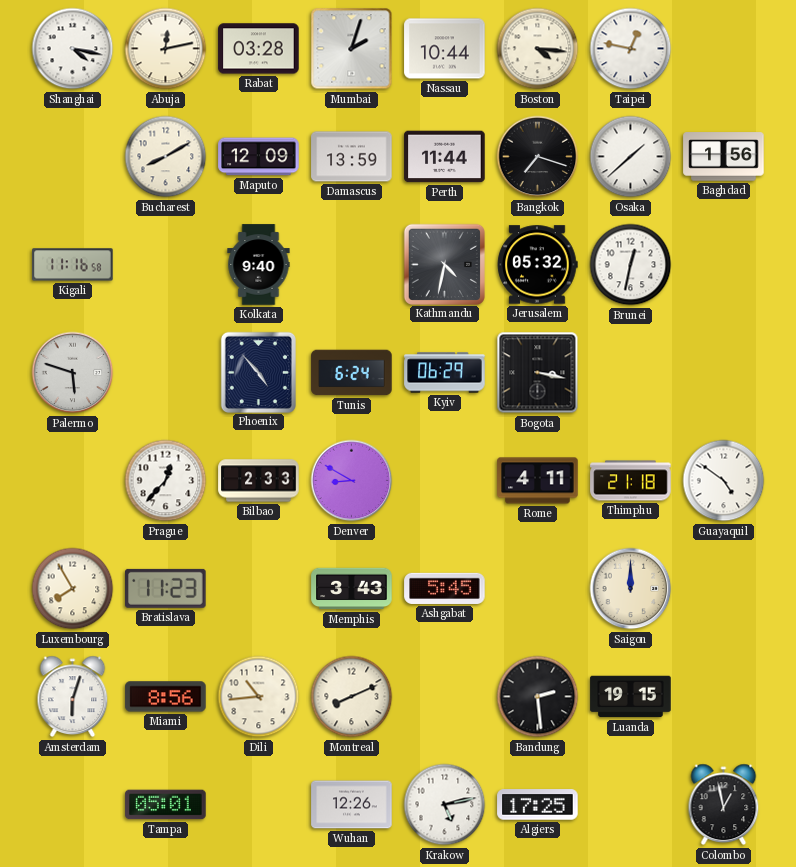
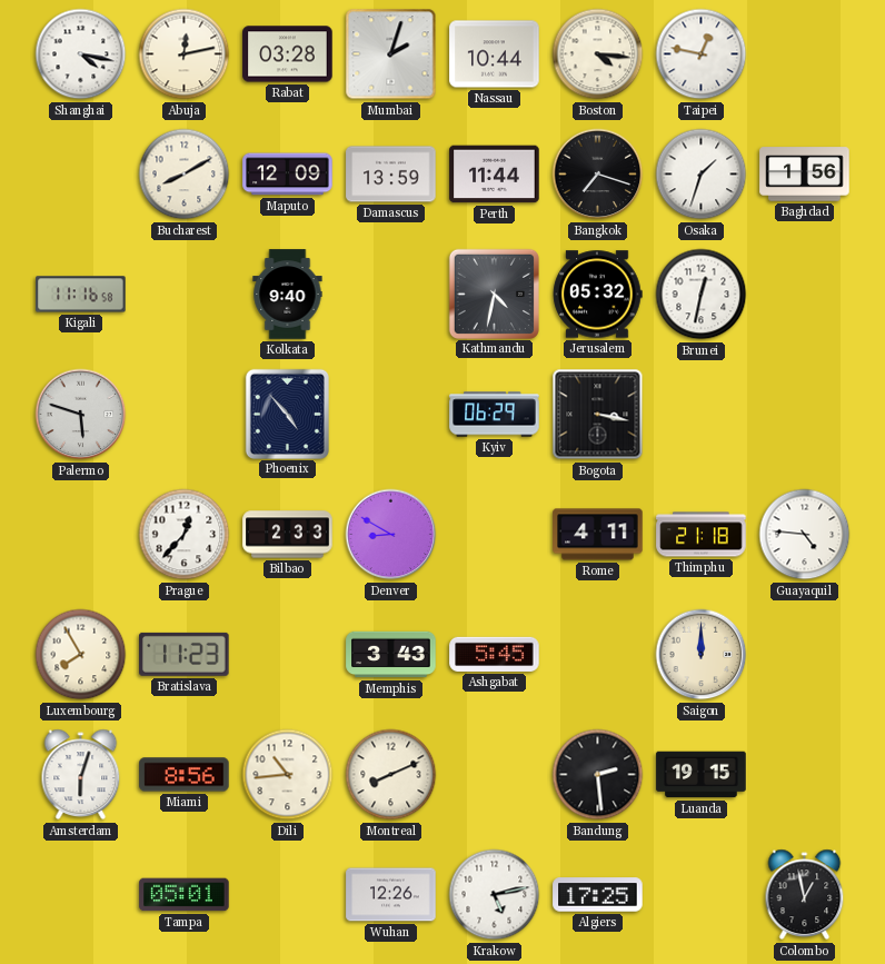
Osaka: 1:38 -> 1:33
Tunis: 6:24 -> none
Guayaquil: 4:51 -> 4:46
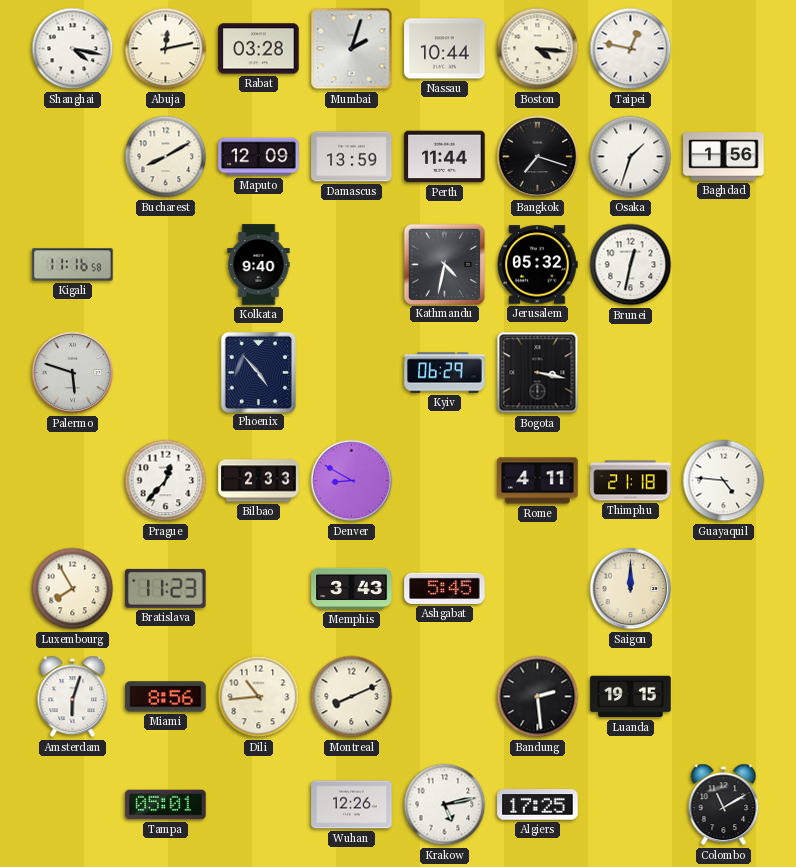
Colombo: 12:58 -> 11:10
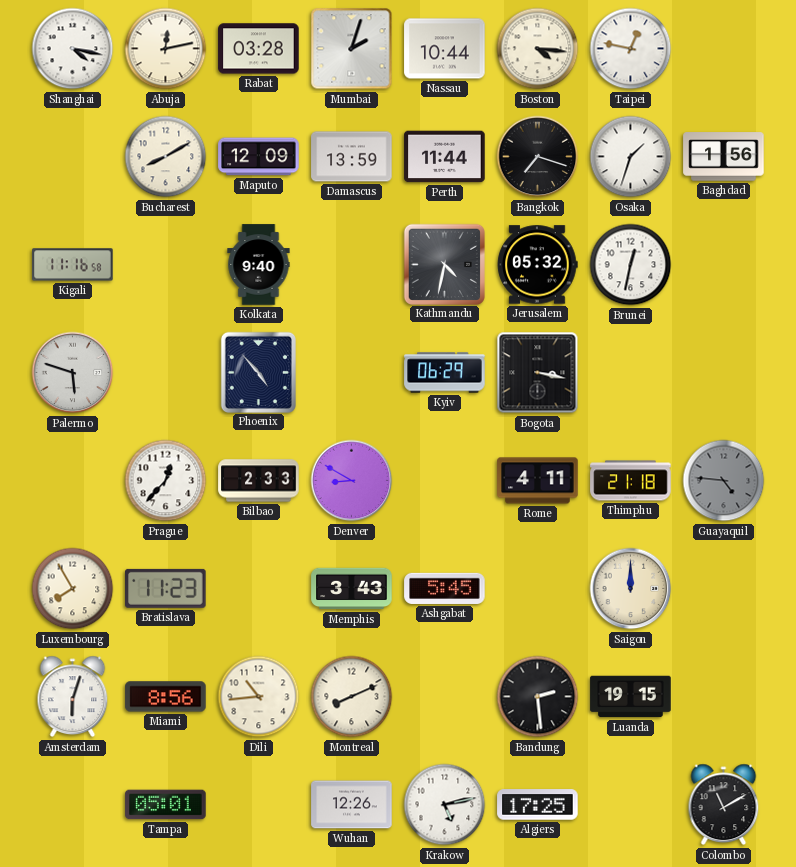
Guayaquil dial: white -> grey
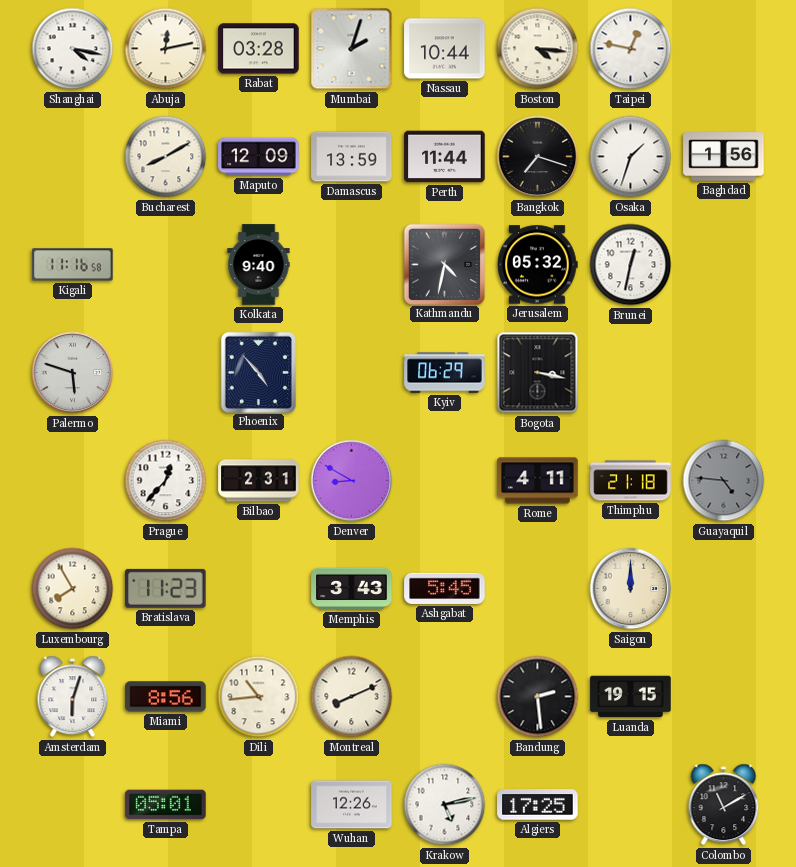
Bilbao: 2:33 -> 2:31
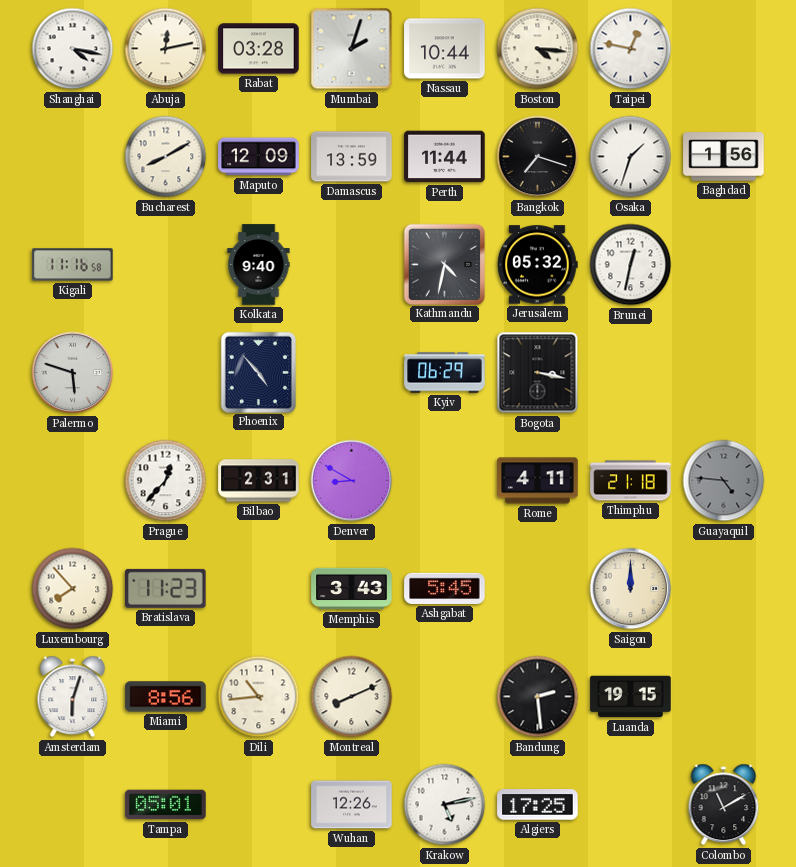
Luxembourg: 7:55 -> 7:53
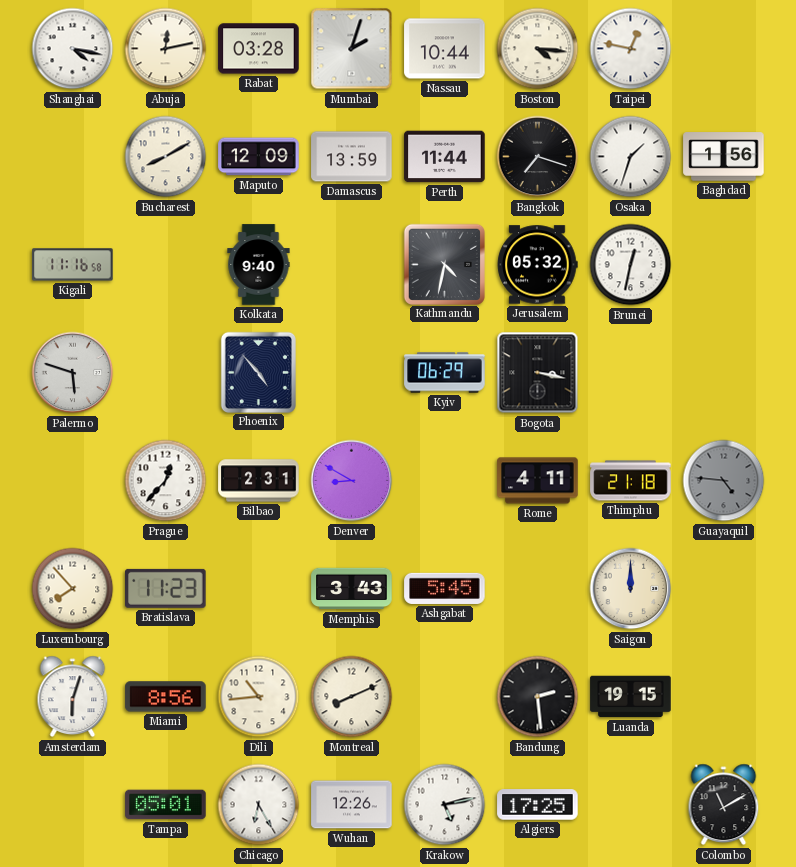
Chicago: none -> 6:25
